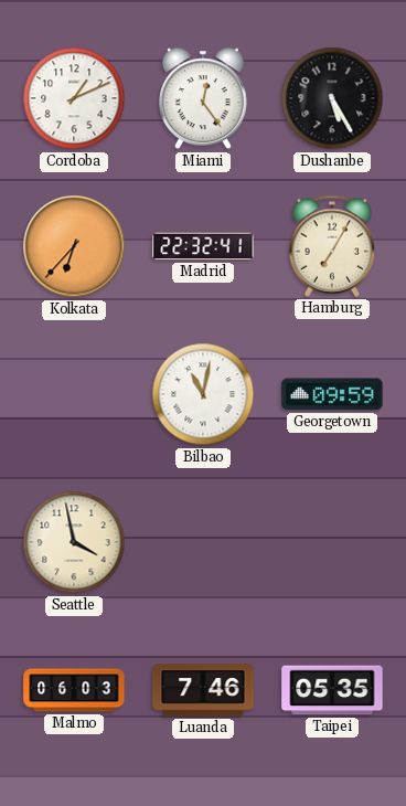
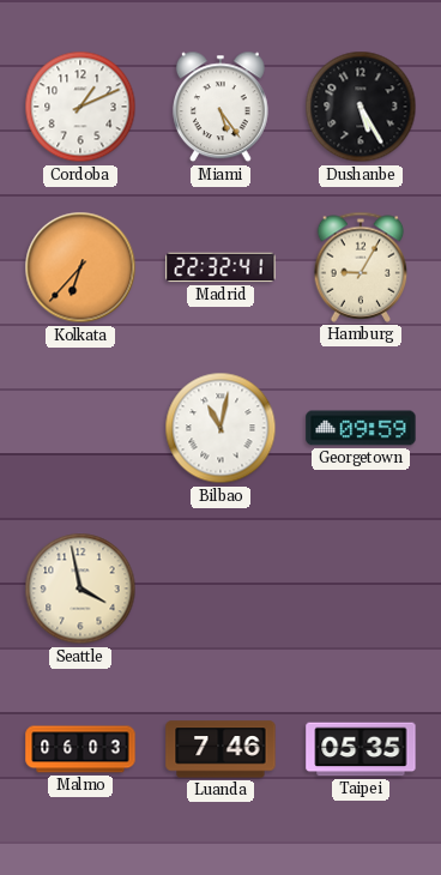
Miami: 12:24 -> 5:24
Hamburg: 7:05 -> 9:05
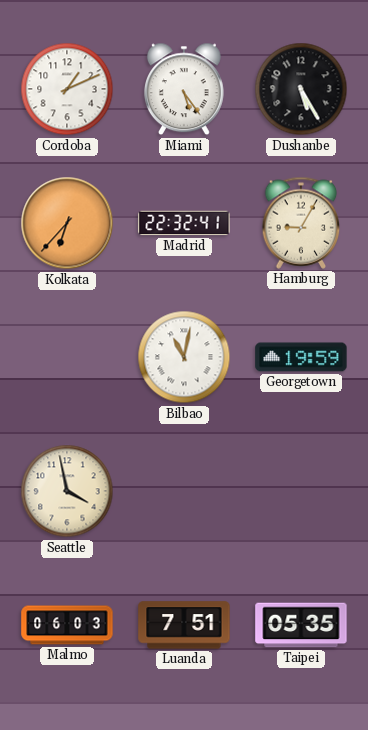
Georgetown: 09:59 -> 19:59
Luanda: 7:46 -> 7:51
